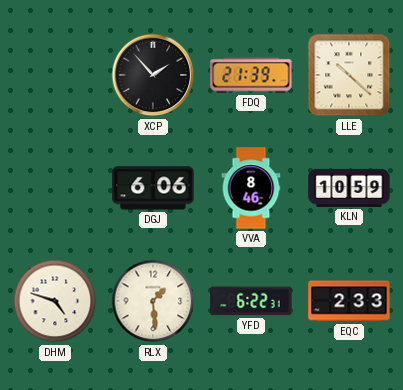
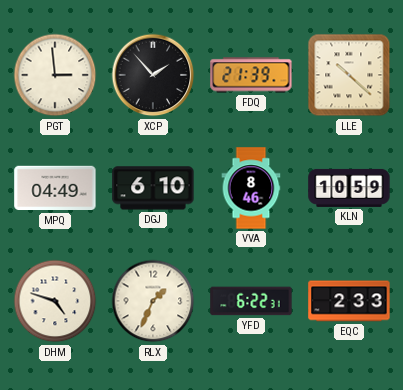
PGT: none -> 2:59
MPQ: none -> 04:49
DGJ: 6:06 -> 6:10
RLX: 1:29 -> 1:34
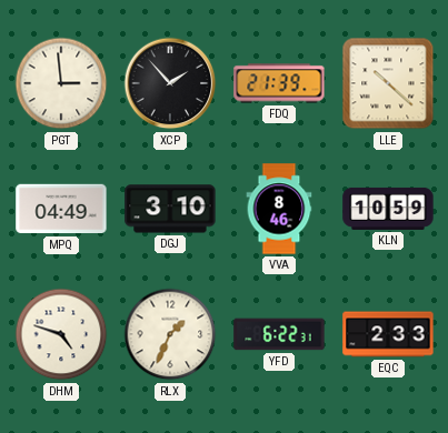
DGJ: 6:10 -> 3:10
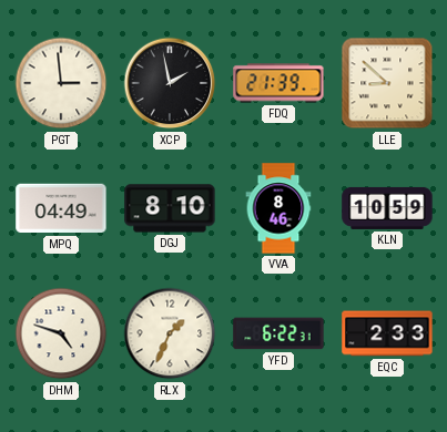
XCP: 1:53 -> 1:58
LLE: 10:22 -> 8:52
DGJ: 3:10 -> 8:10
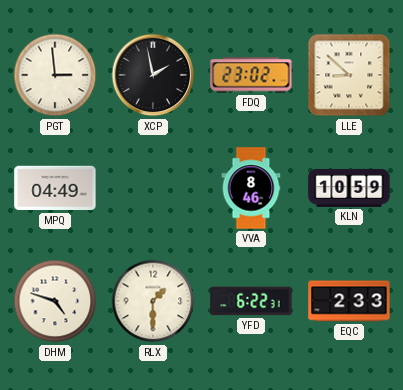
FDQ: 21:39 -> 23:02
DGJ: 8:10 -> none
RLX: 1:34 -> 1:30
